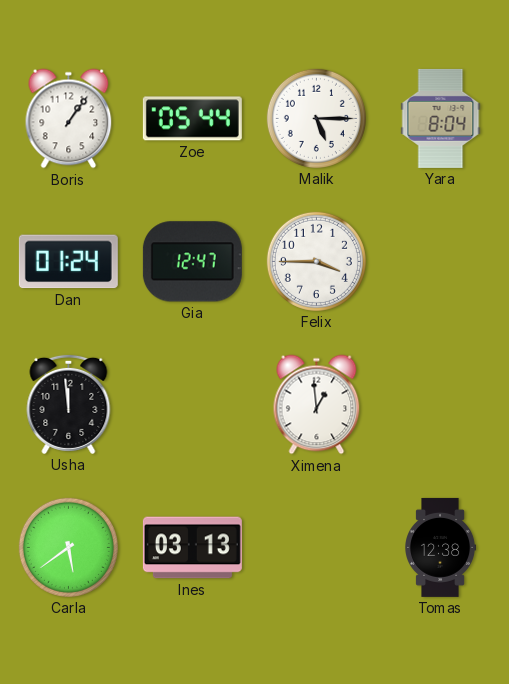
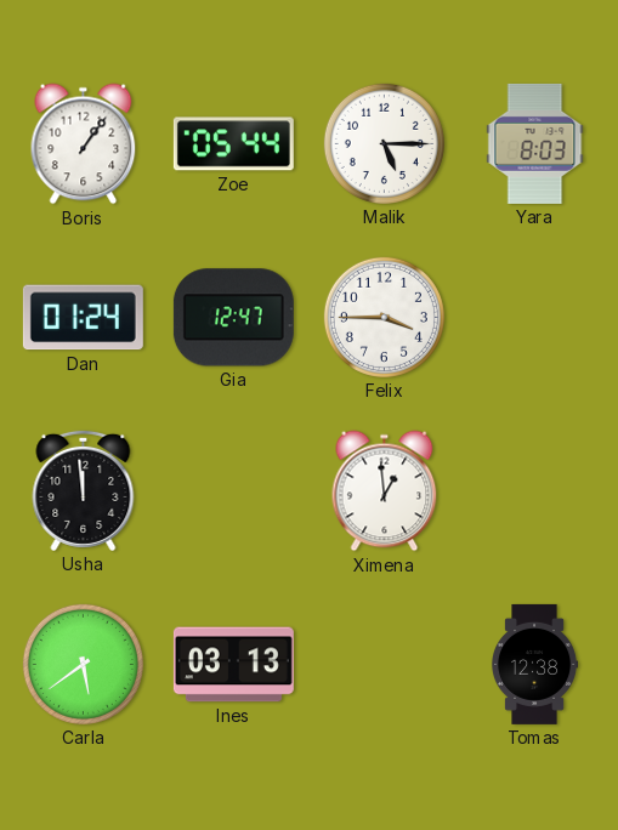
Yara: 8:04 -> 8:03
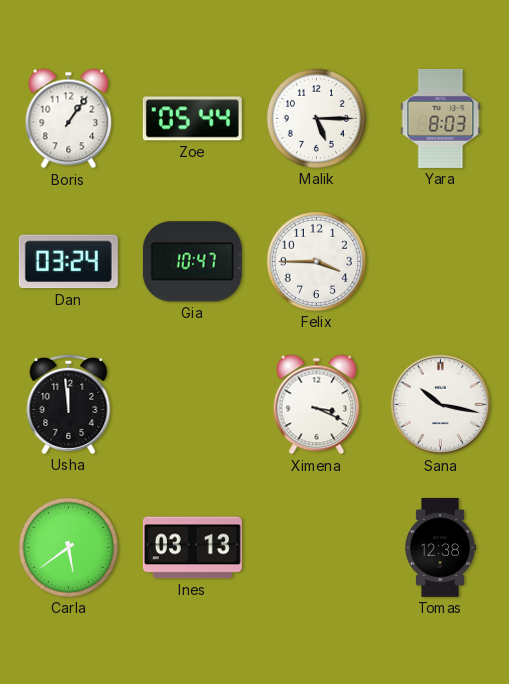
Dan: 01:24 -> 03:24
Gia: 12:47 -> 10:47
Ximena: 12:59 -> 3:19
Sana: none -> 10:17
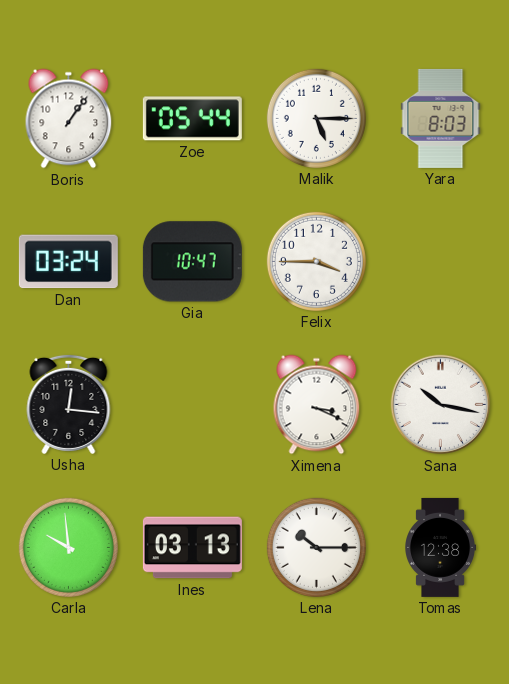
Usha: 11:59 -> 12:16
Carla: 5:39 -> 9:59
Lena: none -> 10:15
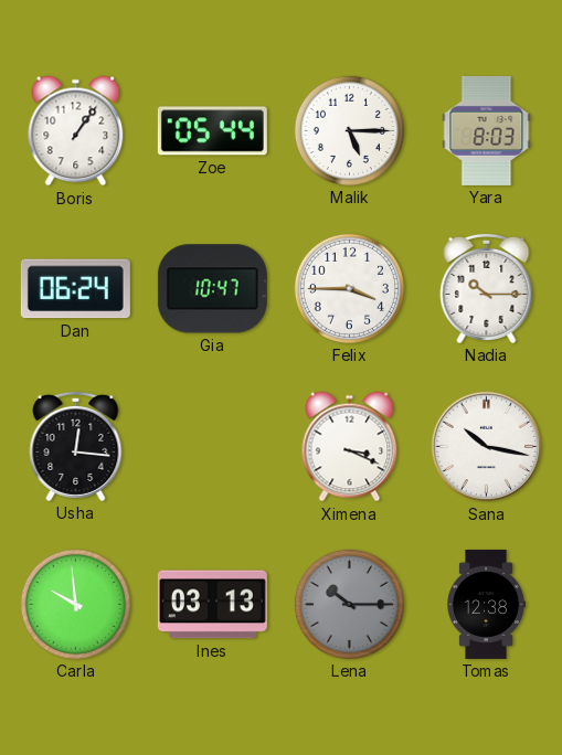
Dan: 03:24 -> 06:24
Nadia: none -> 10:15
Lena dial: white -> grey
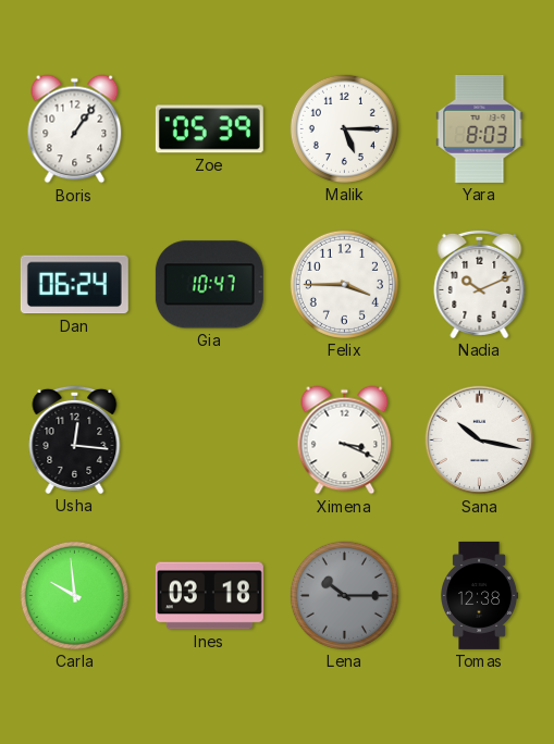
Zoe: 05:44 -> 05:39
Nadia: 10:15 -> 10:11
Ines: 03:13 -> 03:18
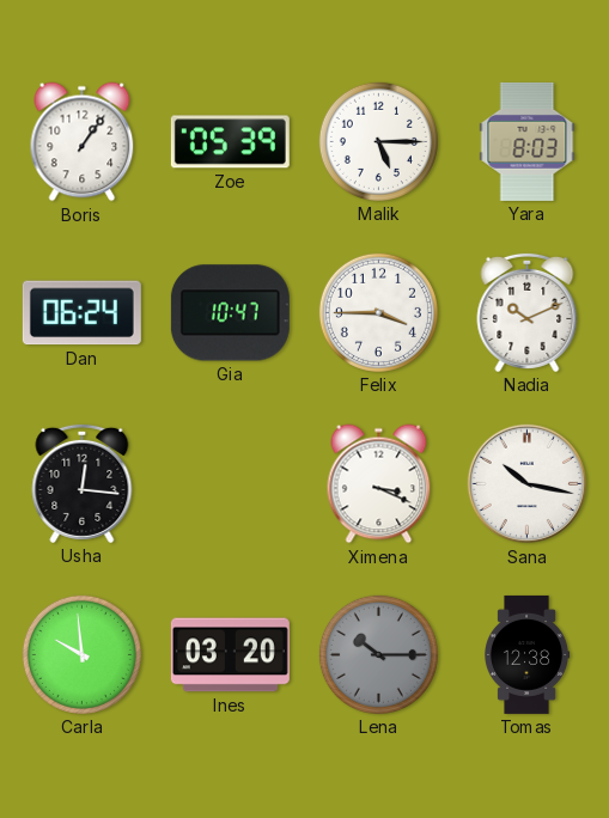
Ines: 03:18 -> 03:20
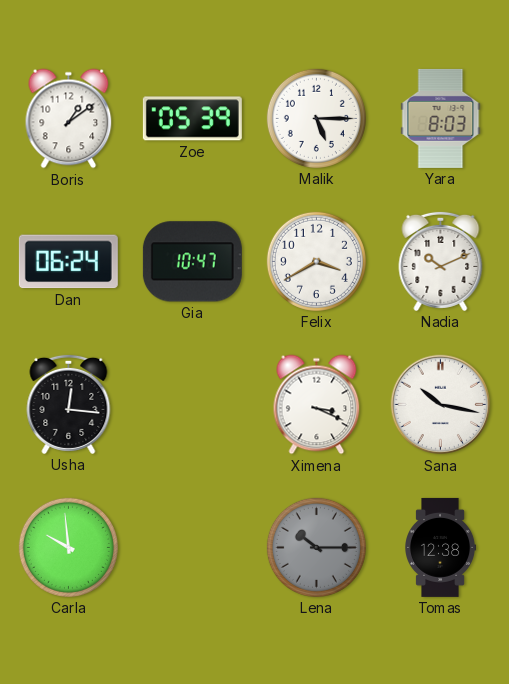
Boris: 1:06 -> 1:09
Felix: 3:45 -> 3:40
Ines: 03:20 -> none
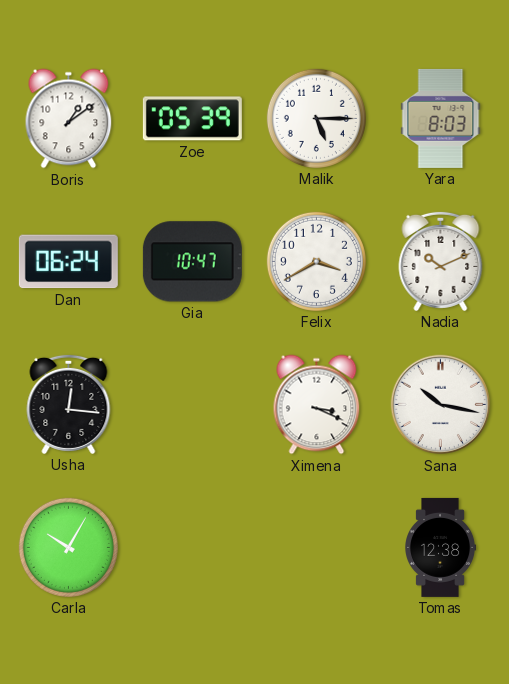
Carla: 9:59 -> 10:05
Lena: 10:15 -> none
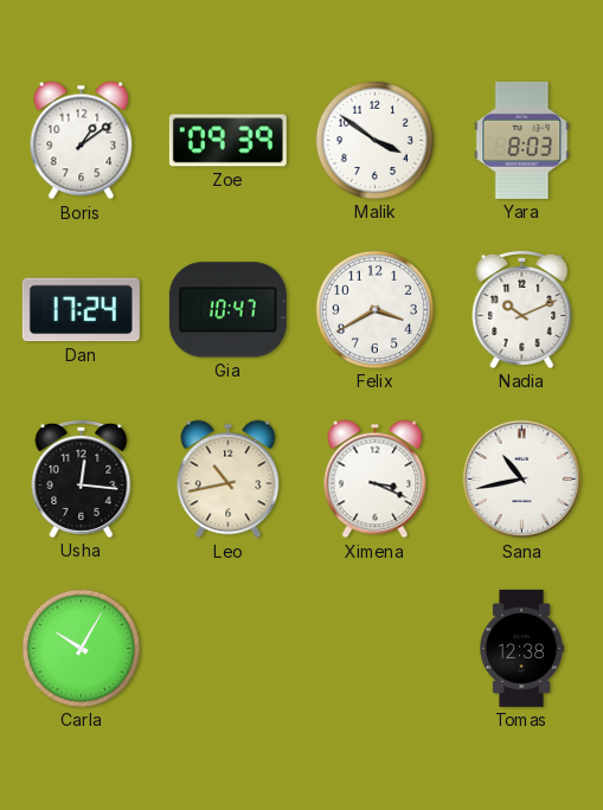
Zoe: 05:39 -> 09:39
Malik: 5:15 -> 3:51
Dan: 06:24 -> 17:24
Leo: none -> 10:43
Sana: 10:17 -> 10:43
